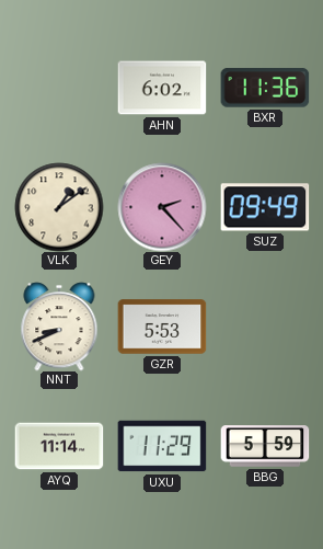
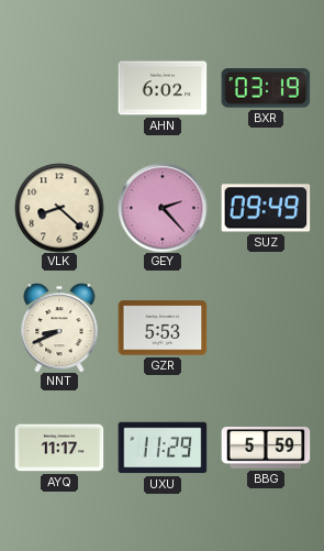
BXR: 11:36 -> 03:19
VLK: 1:09 -> 8:22
AYQ: 11:14 -> 11:17
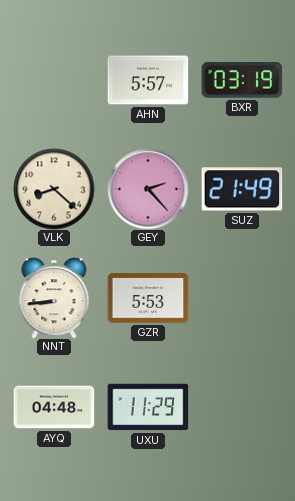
AHN: 6:02 -> 5:57
SUZ: 09:49 -> 21:49
NNT: 8:41 -> 8:44
AYQ: 11:17 -> 04:48
BBG: 5:59 -> none
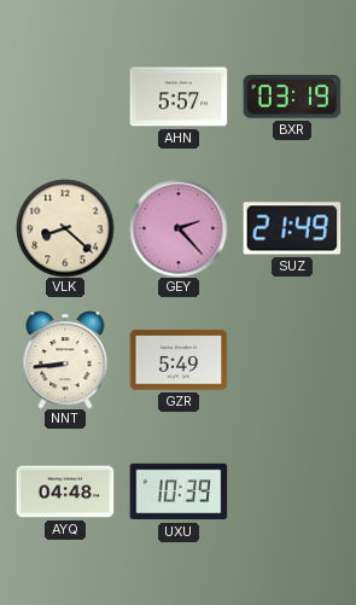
GZR: 5:53 -> 5:49
UXU: 11:29 -> 10:39
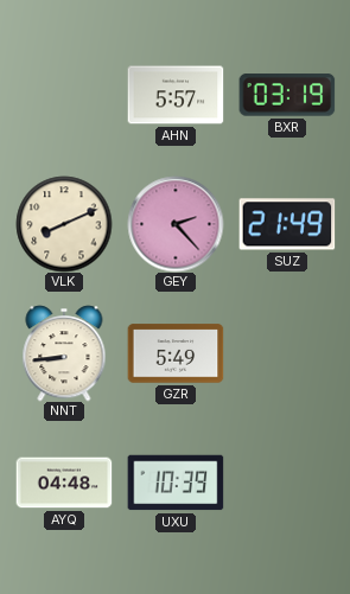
VLK: 8:22 -> 8:11
